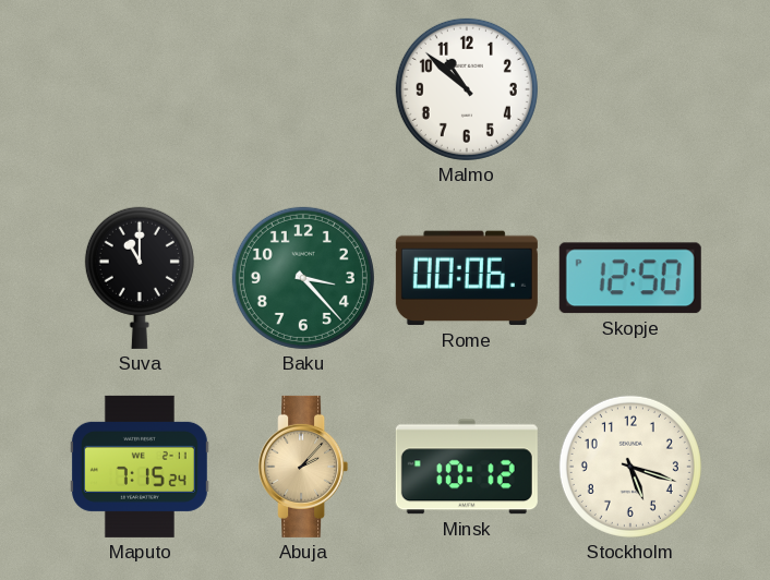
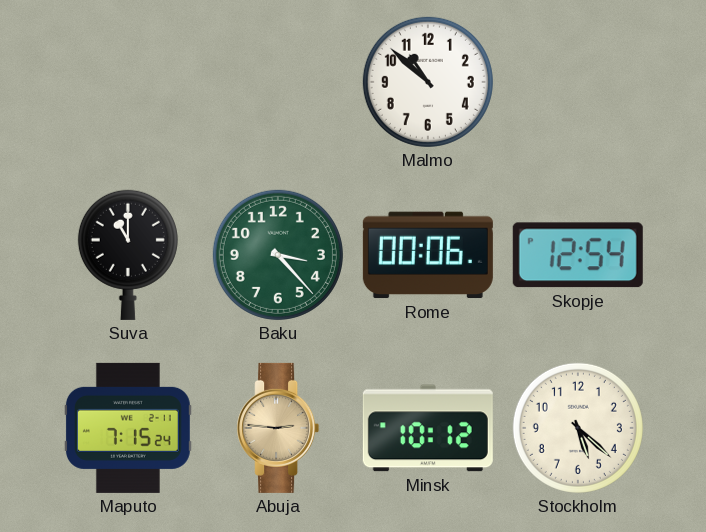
Skopje: 12:50 -> 12:54
Abuja: 2:07 -> 2:46
Stockholm: 5:18 -> 5:22
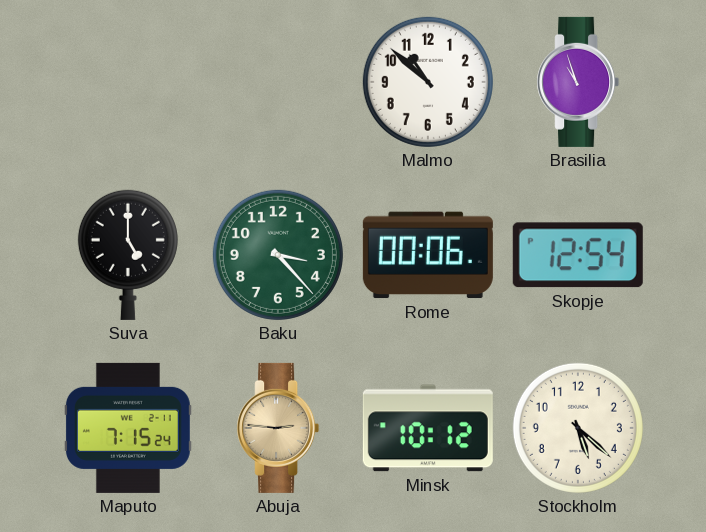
Brasilia: none -> 10:57
Suva: 11:00 -> 5:00
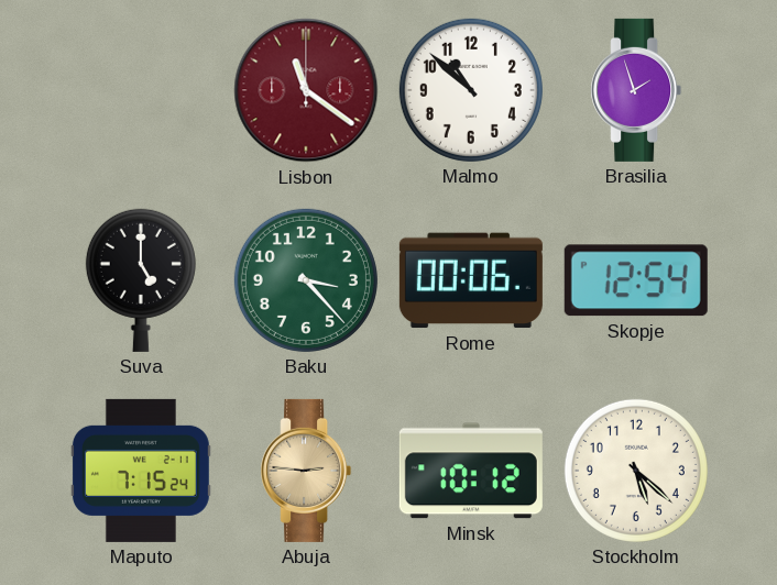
Lisbon: none -> 11:21
Brasilia: 10:57 -> 1:57
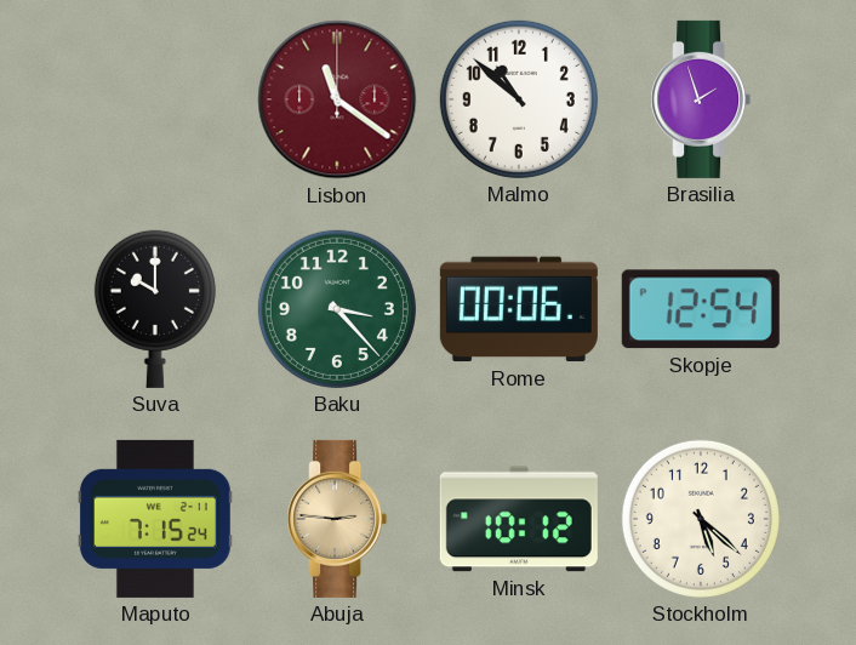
Suva: 5:00 -> 10:00
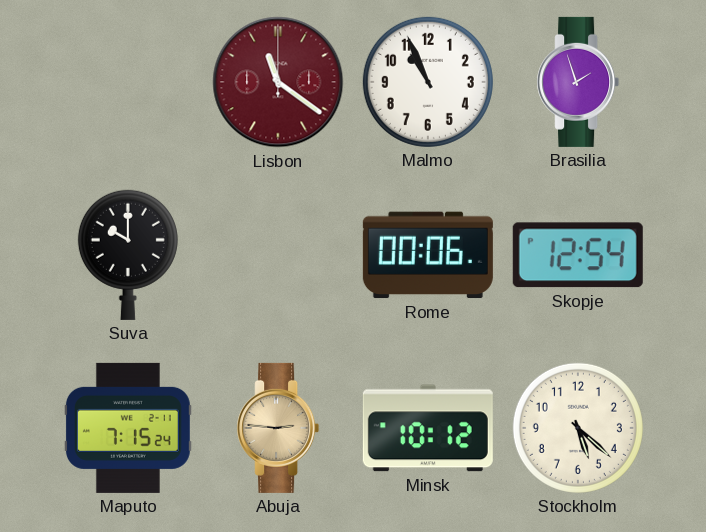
Malmo: 10:52 -> 10:56
Baku: 3:23 -> none
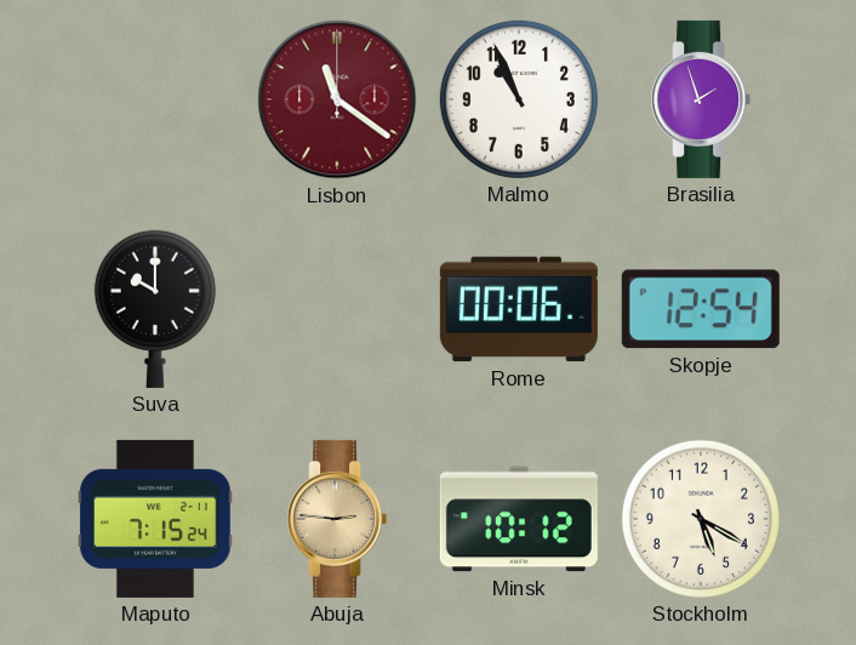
Stockholm: 5:22 -> 5:20
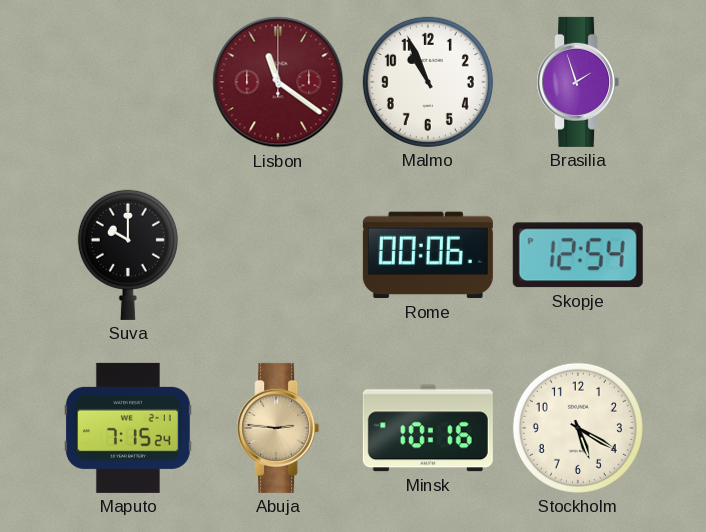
Minsk: 10:12 -> 10:16
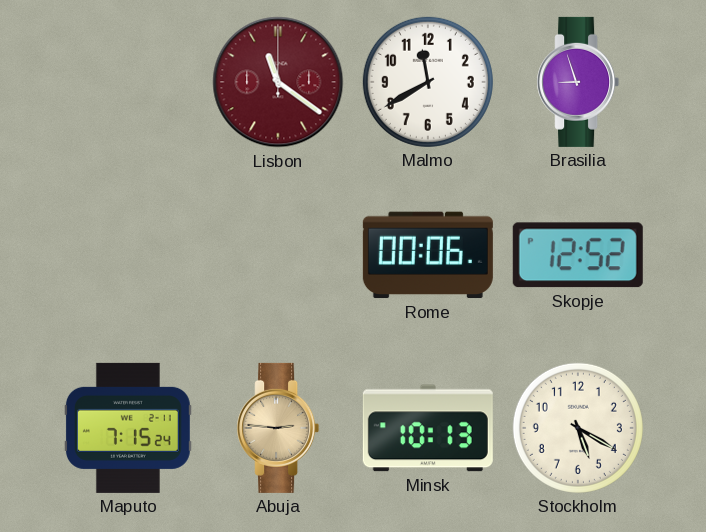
Malmo: 10:56 -> 11:40
Brasilia: 1:57 -> 8:57
Suva: 10:00 -> none
Skopje: 12:54 -> 12:52
Minsk: 10:16 -> 10:13
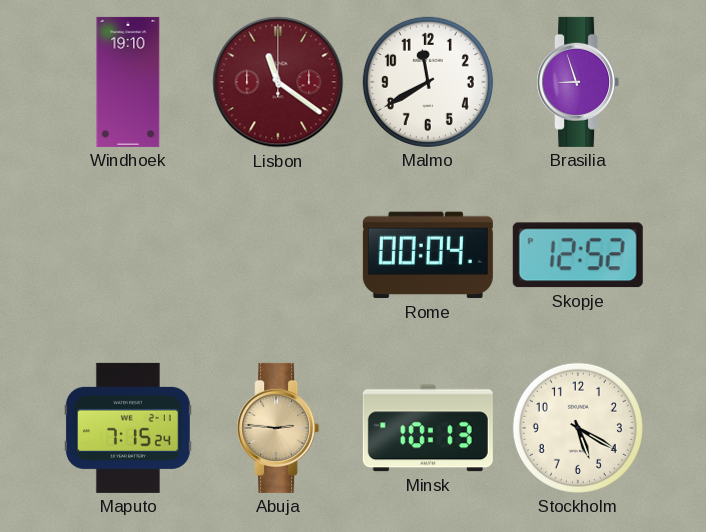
Windhoek: none -> 19:10
Rome: 00:06 -> 00:04
